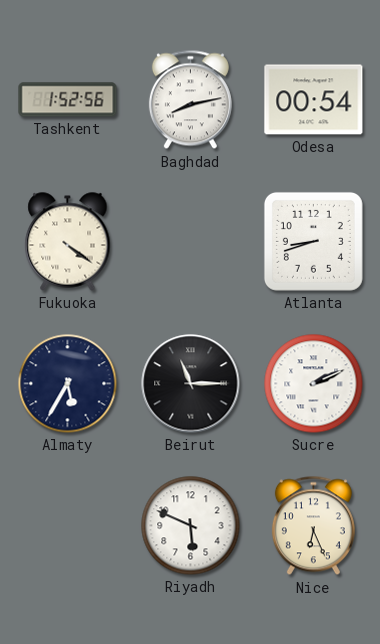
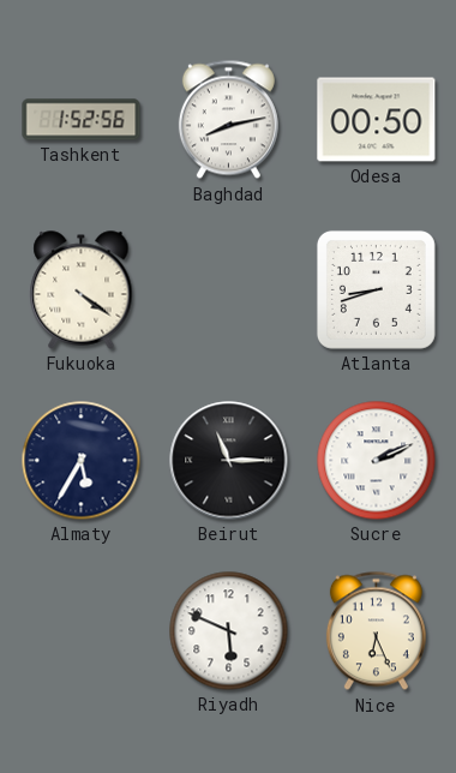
Odesa: 00:54 -> 00:50
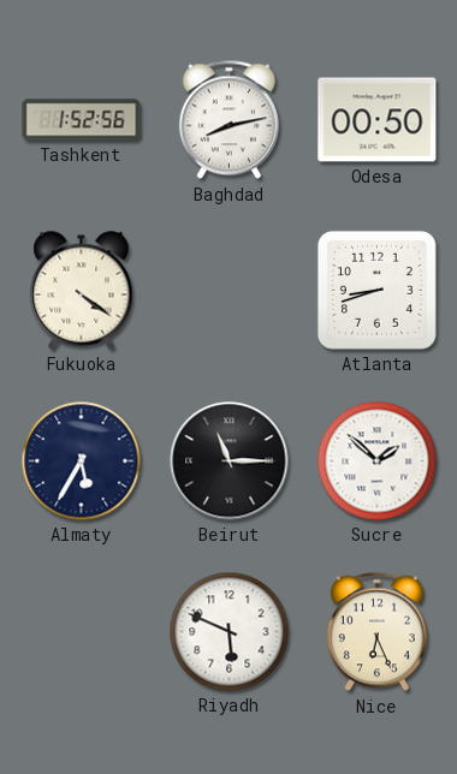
Sucre: 2:11 -> 1:52
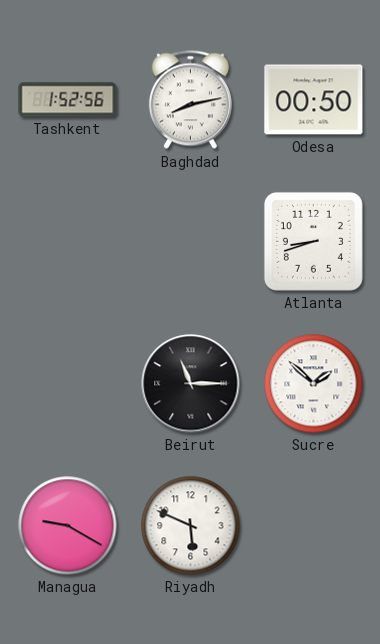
Fukuoka: 4:21 -> none
Almaty: 5:35 -> none
Managua: none -> 9:20
Nice: 6:26 -> none
